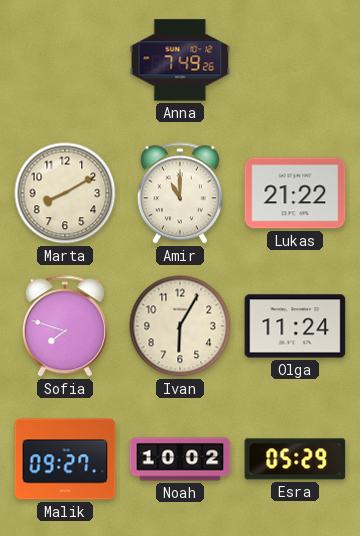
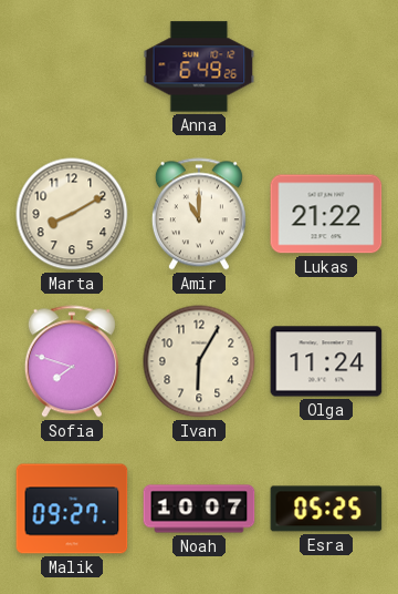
Anna: 7:49 -> 6:49
Noah: 10:02 -> 10:07
Esra: 05:29 -> 05:25
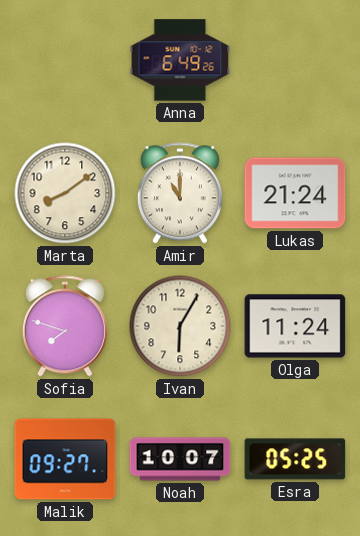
Marta: 8:10 -> 8:09
Lukas: 21:22 -> 21:24
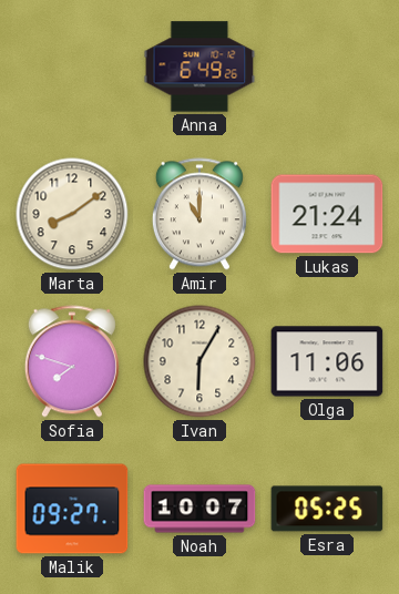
Olga: 11:24 -> 11:06
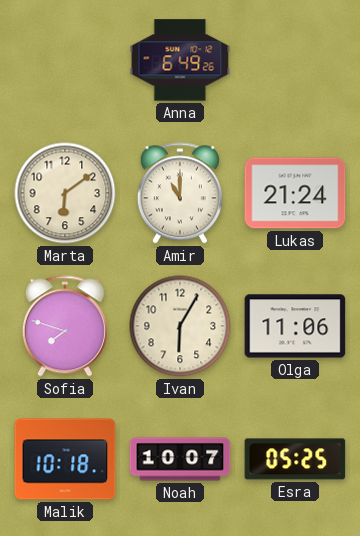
Marta: 8:09 -> 6:09
Malik: 09:27 -> 10:18
